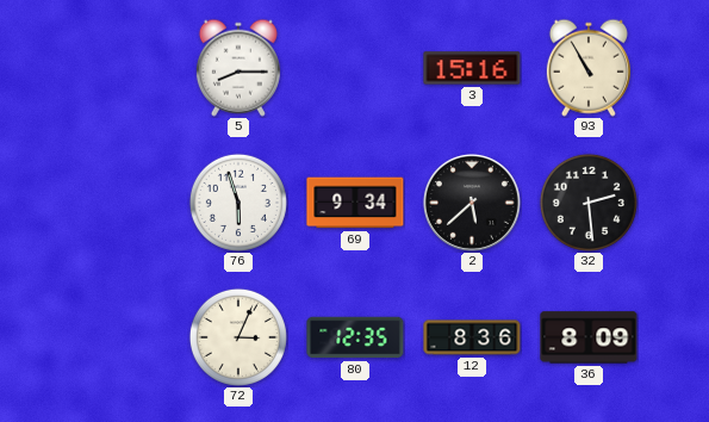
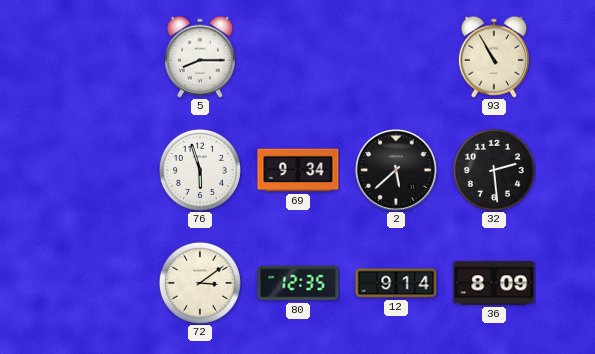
3: 15:16 -> none
72: 3:04 -> 3:09
12: 8:36 -> 9:14
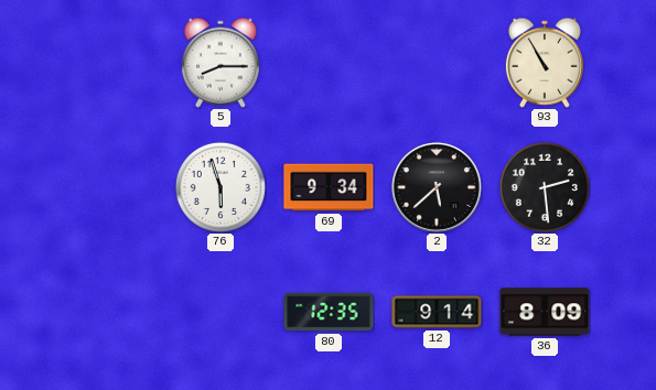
72: 3:09 -> none
